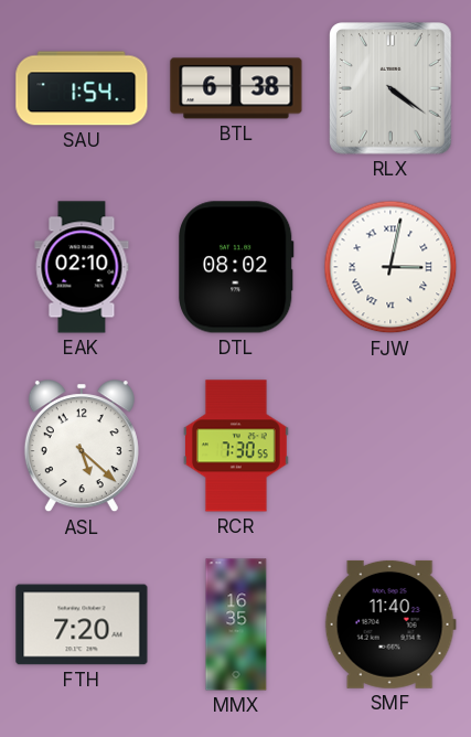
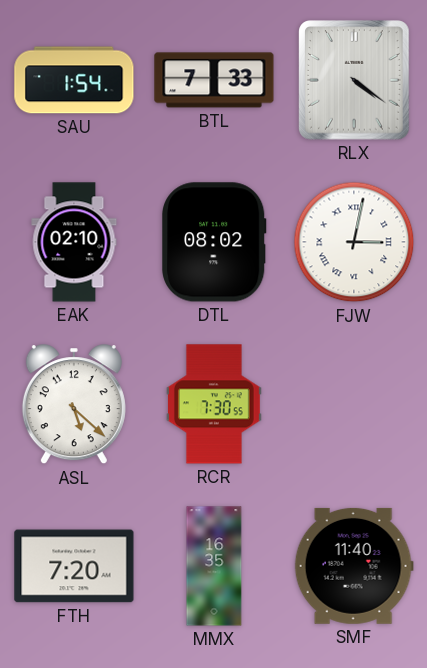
BTL: 6:38 -> 7:33
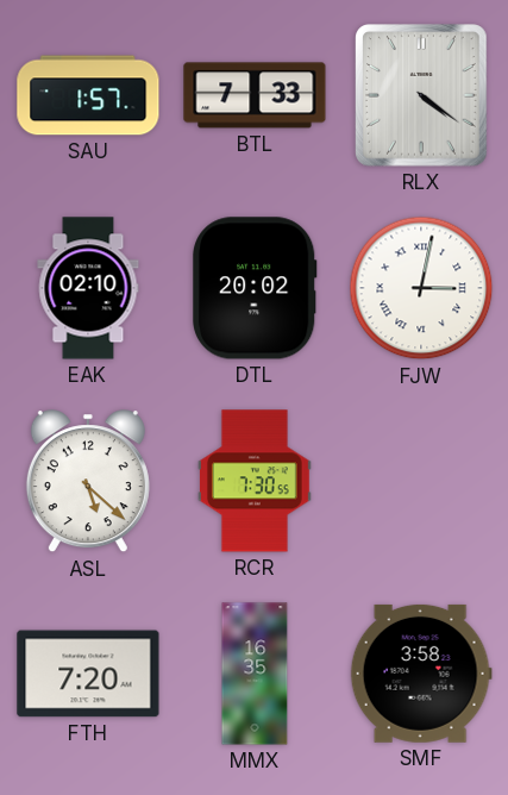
SAU: 1:54 -> 1:57
DTL: 08:02 -> 20:02
SMF: 11:40 -> 3:58
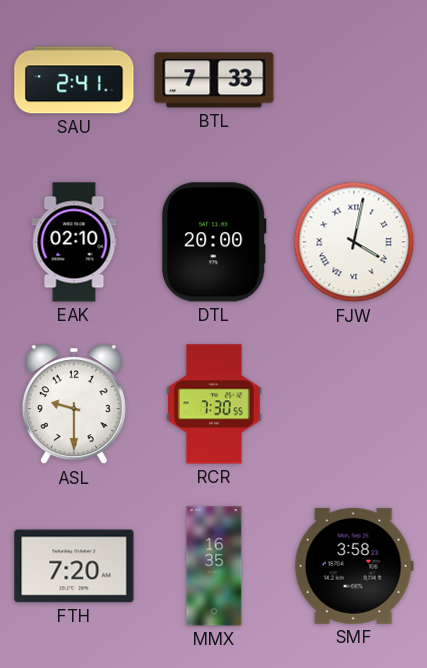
SAU: 1:57 -> 2:41
RLX: 4:21 -> none
DTL: 20:02 -> 20:00
FJW: 3:02 -> 4:02
ASL: 5:22 -> 9:30
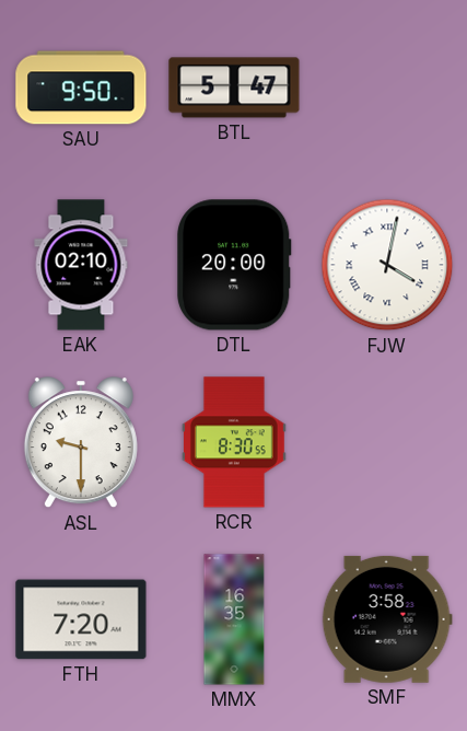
SAU: 2:41 -> 9:50
BTL: 7:33 -> 5:47
RCR: 7:30 -> 8:30
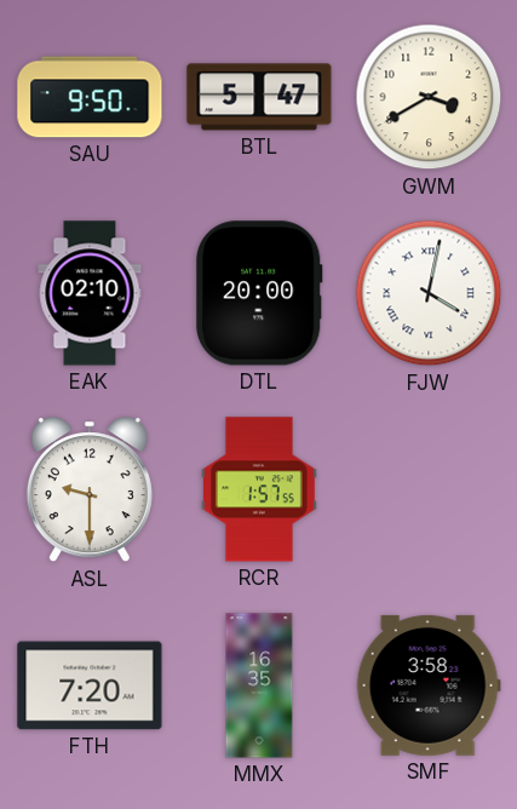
GWM: none -> 3:40
RCR: 8:30 -> 1:57
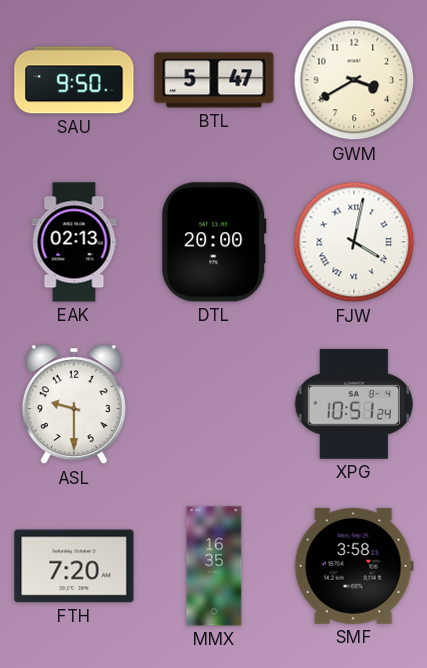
EAK: 02:10 -> 02:13
RCR: 1:57 -> none
XPG: none -> 10:51
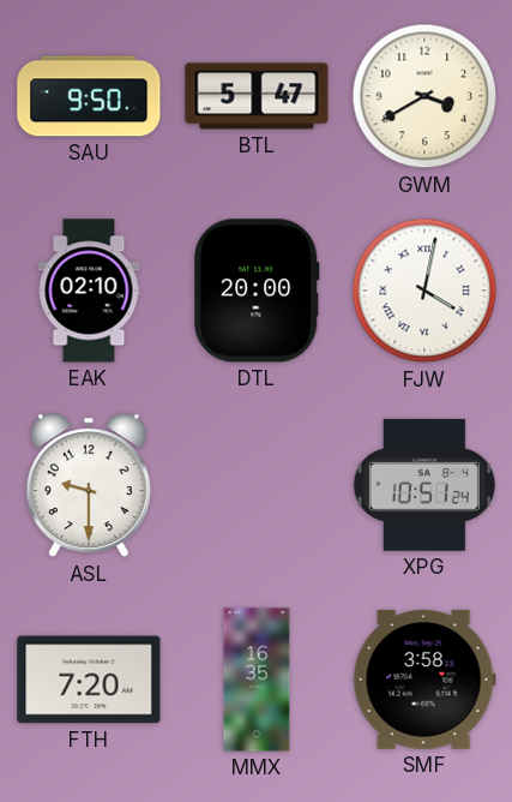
EAK: 02:13 -> 02:10
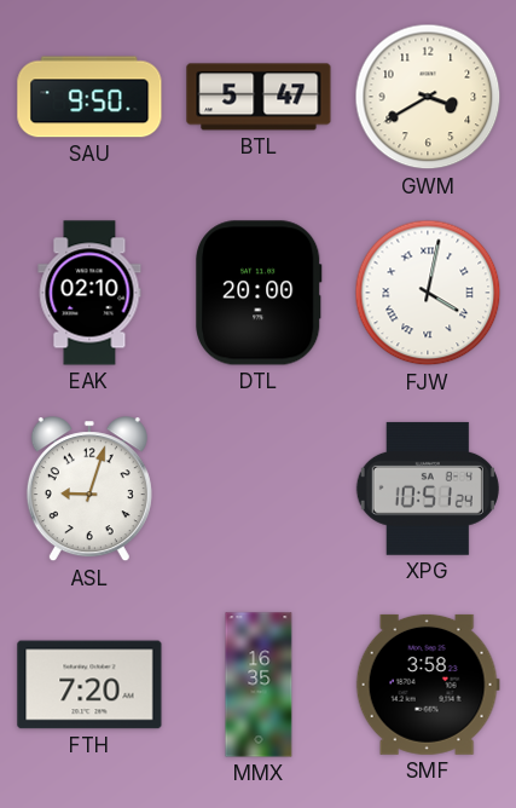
ASL: 9:30 -> 9:03
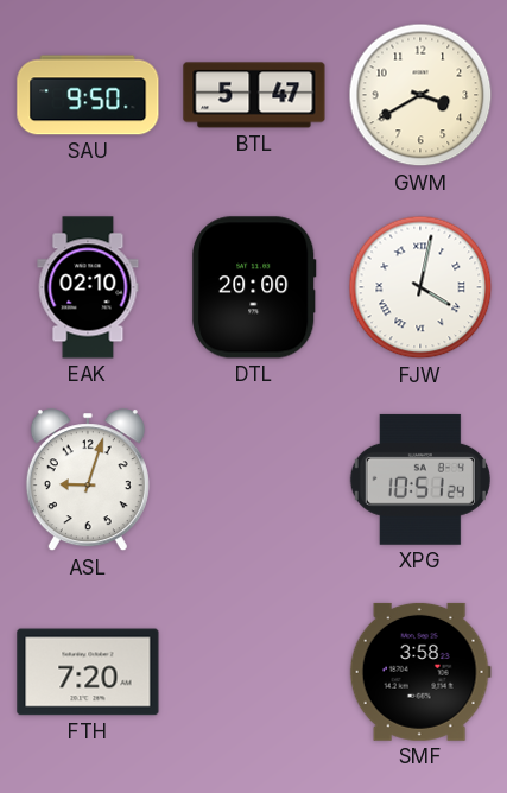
MMX: 16:35 -> none
